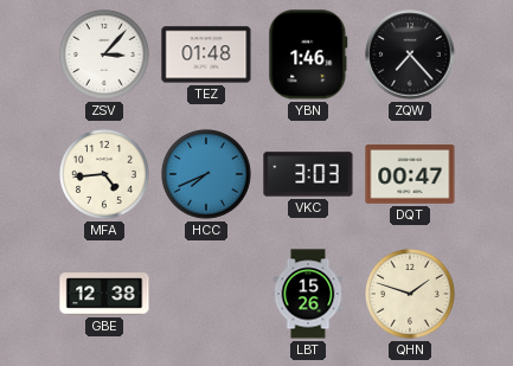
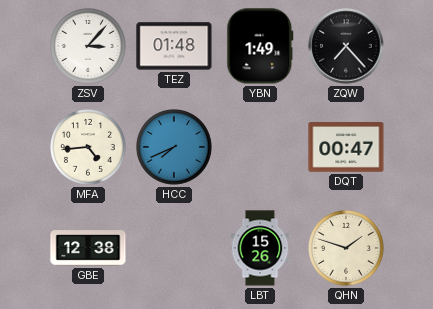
YBN: 1:46 -> 1:49
VKC: 3:03 -> none
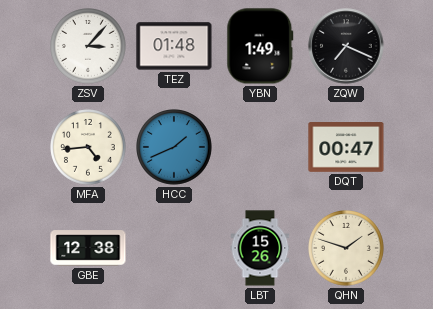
ZQW: 7:23 -> 7:19
HCC: 7:41 -> 1:41
